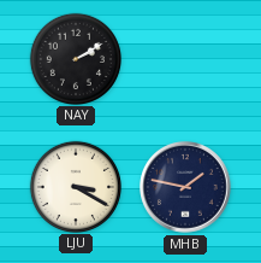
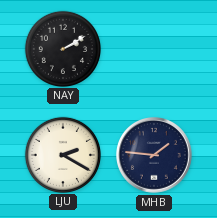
LJU: 3:20 -> 2:20
MHB: 1:47 -> 1:46
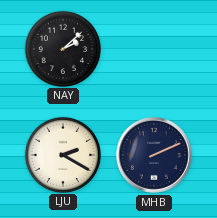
NAY: 2:10 -> 2:08
MHB: 1:46 -> 2:11
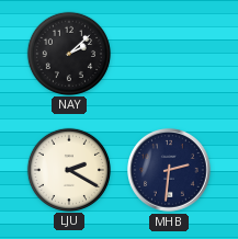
MHB: 2:11 -> 2:31
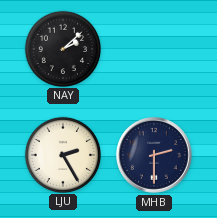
LJU: 2:20 -> 2:25
MHB: 2:31 -> 2:30
